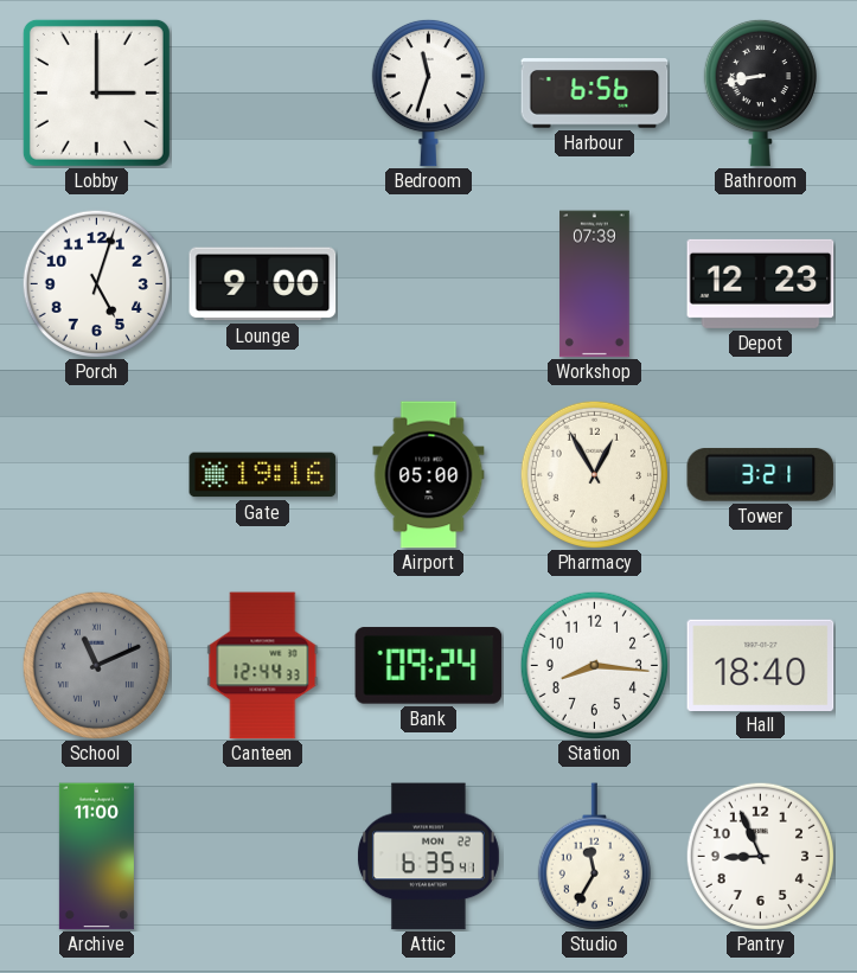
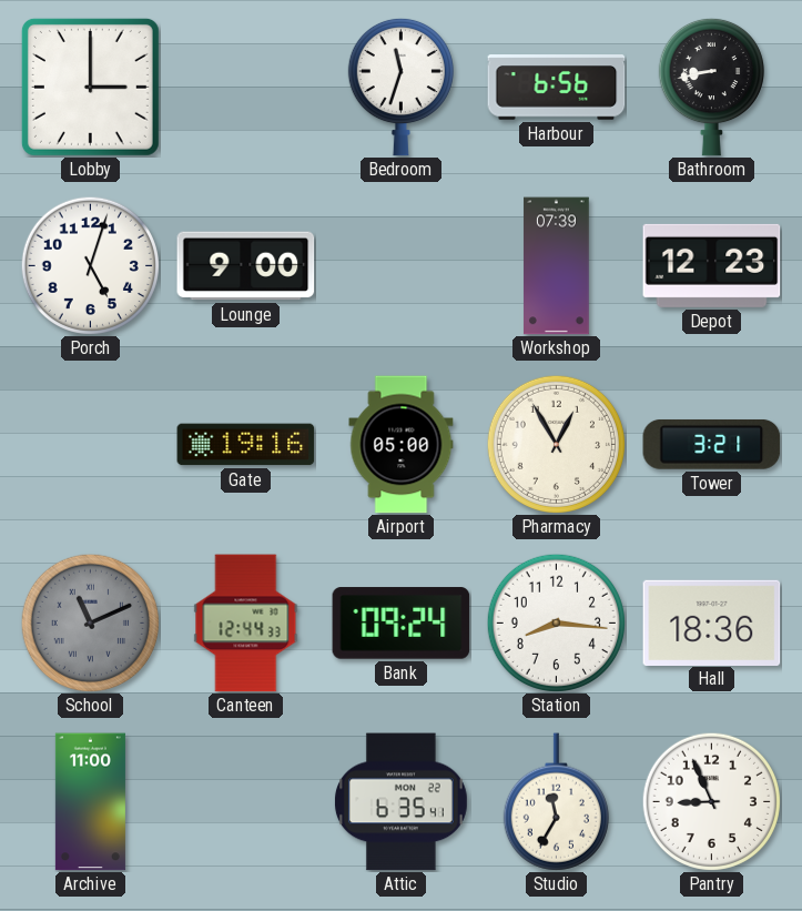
Hall: 18:40 -> 18:36
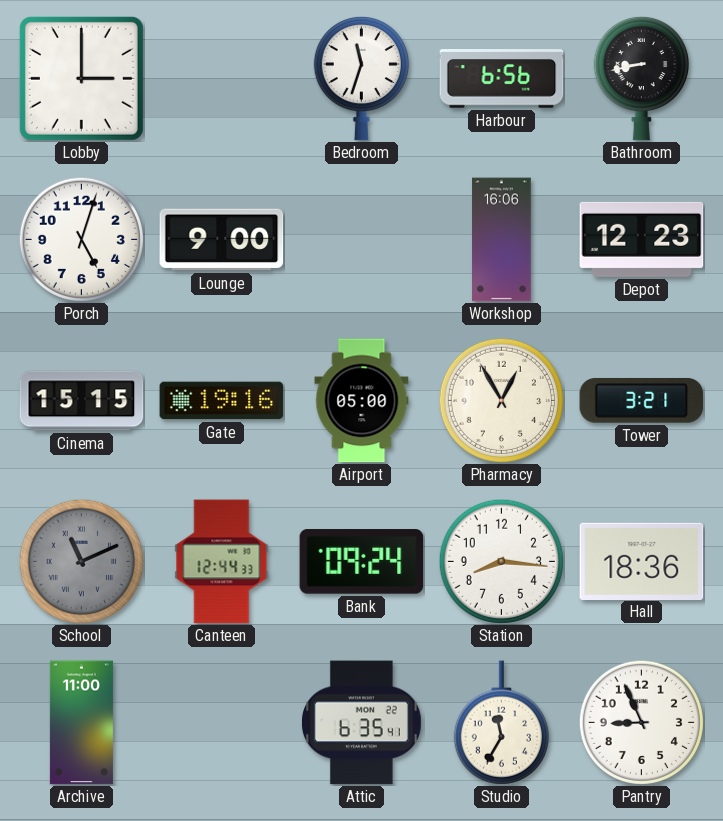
Workshop: 07:39 -> 16:06
Cinema: none -> 15:15
